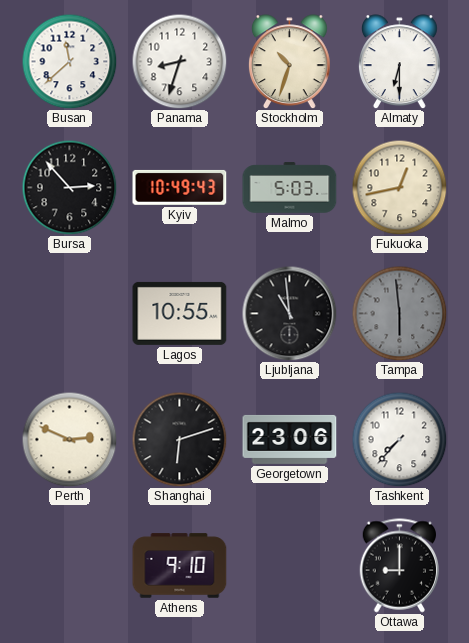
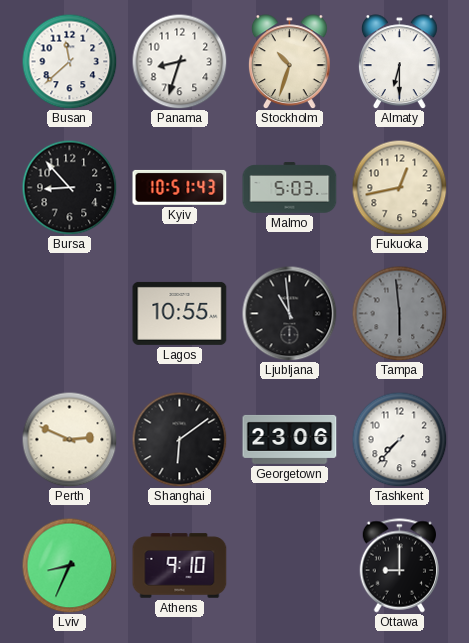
Bursa: 2:53 -> 8:53
Kyiv: 10:49 -> 10:51
Shanghai: 6:12 -> 6:09
Lviv: none -> 8:34
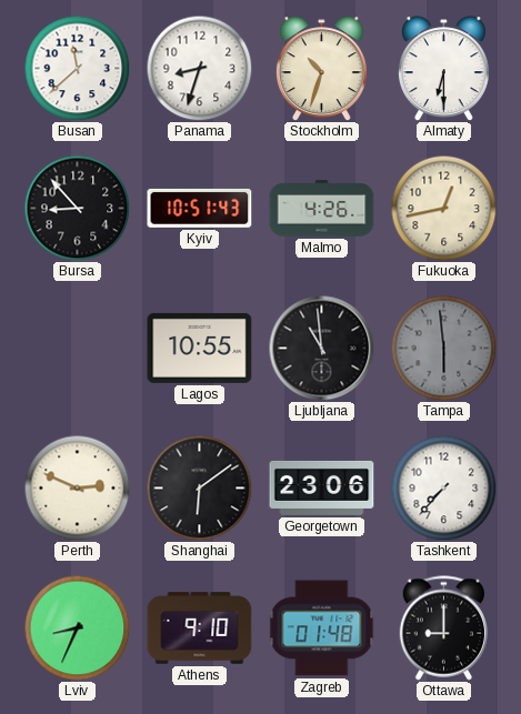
Malmo: 5:03 -> 4:26
Zagreb: none -> 01:48
